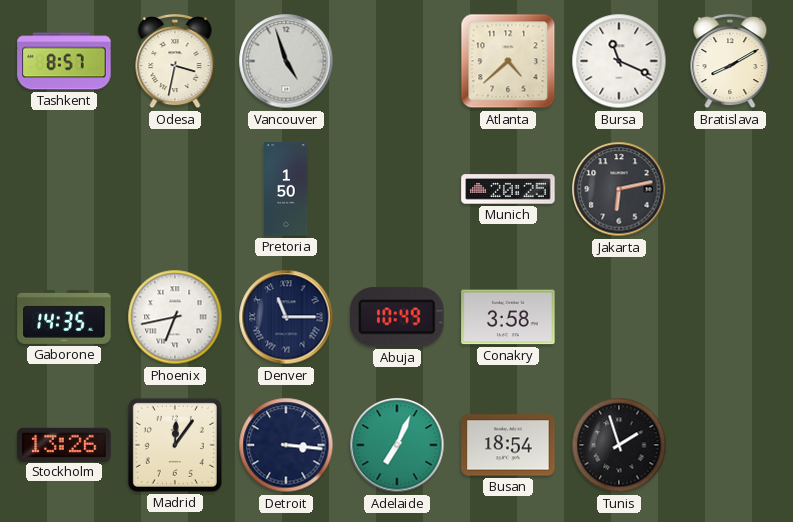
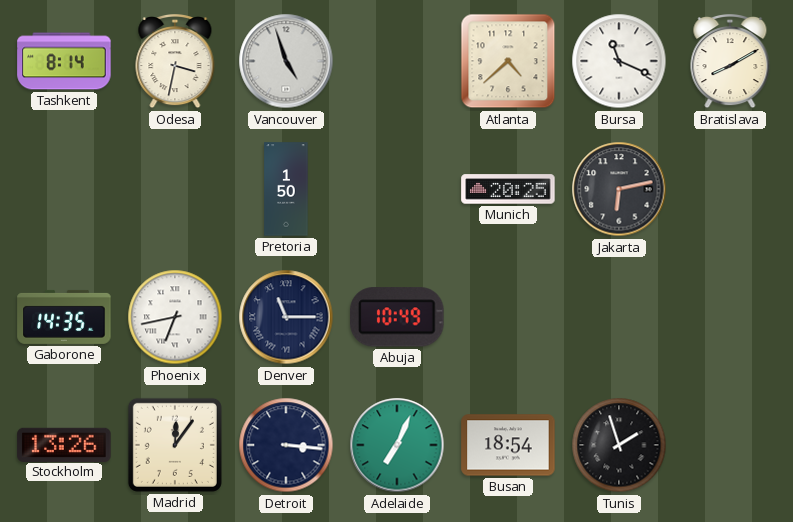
Tashkent: 8:57 -> 8:14
Conakry: 3:58 -> none
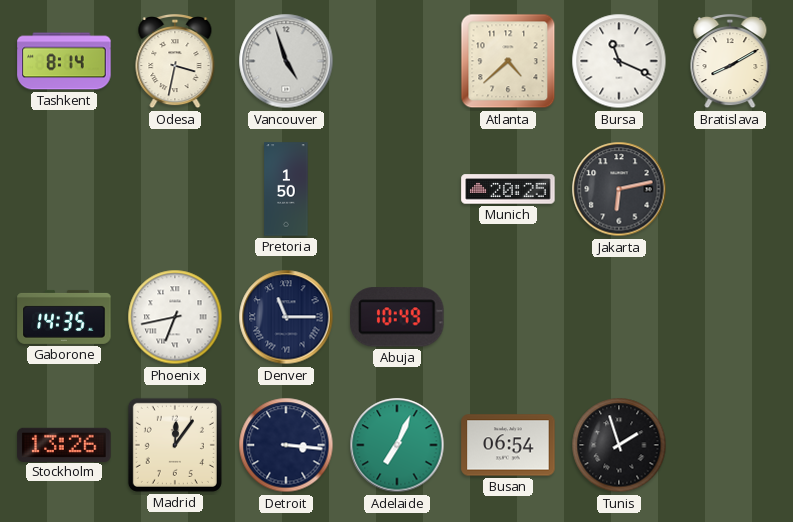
Busan: 18:54 -> 06:54
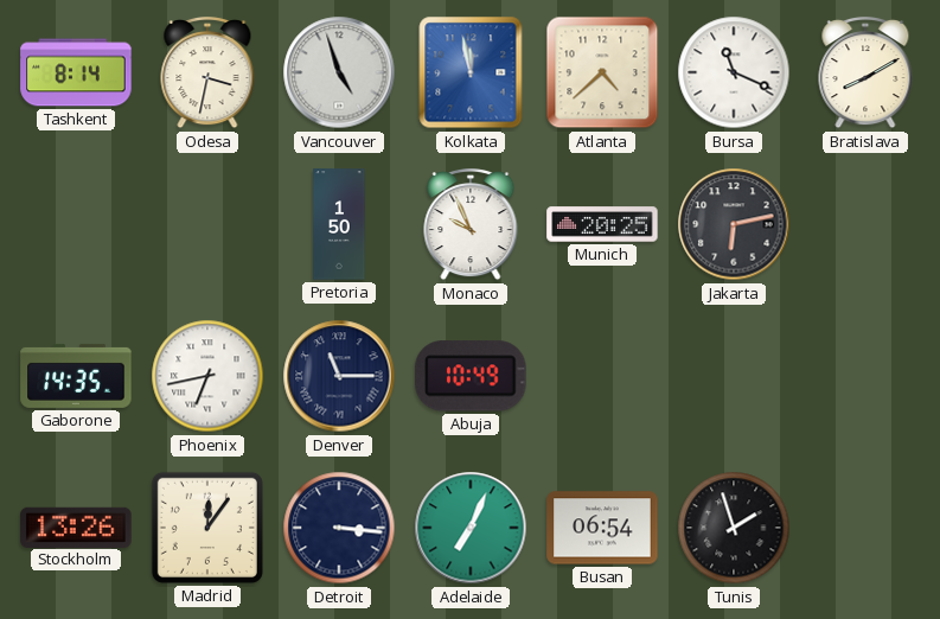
Kolkata: none -> 11:58
Monaco: none -> 9:56
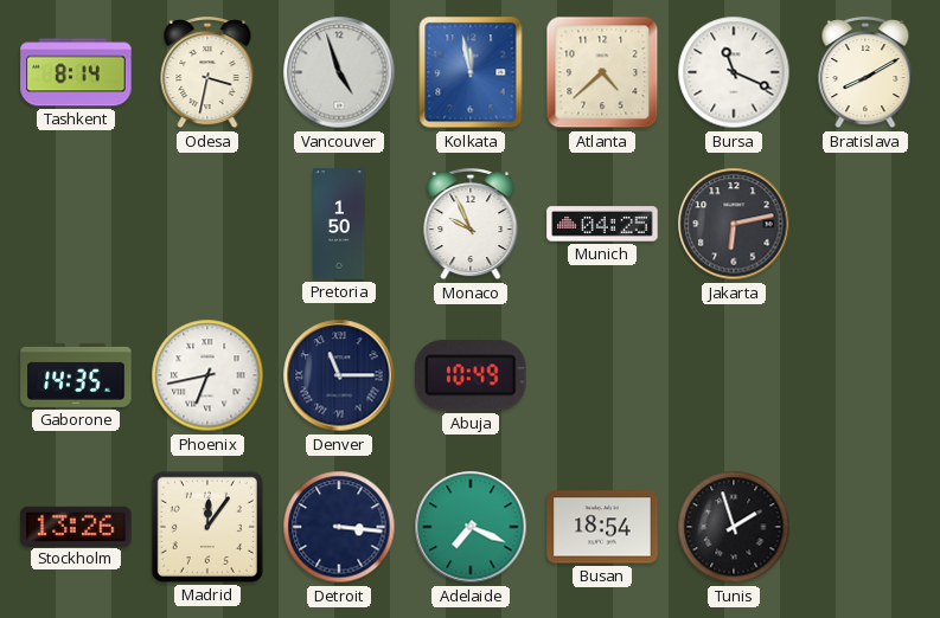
Munich: 20:25 -> 04:25
Adelaide: 7:04 -> 7:19
Busan: 06:54 -> 18:54
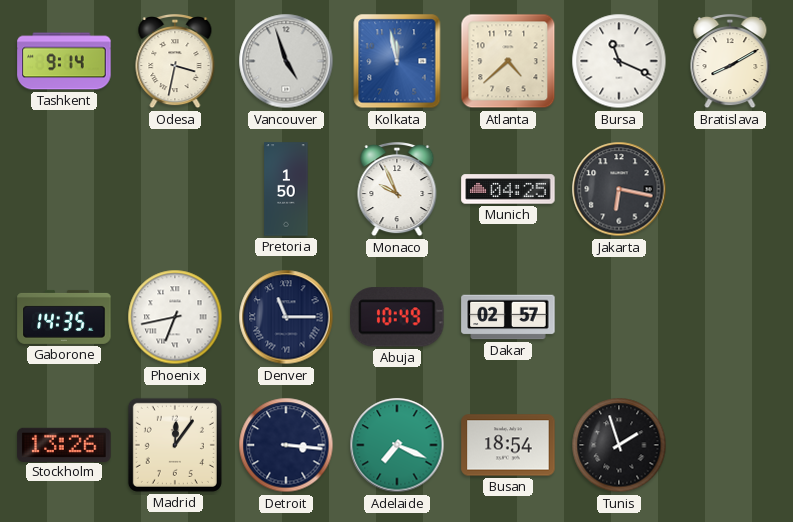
Tashkent: 8:14 -> 9:14
Jakarta: 6:13 -> 6:17
Dakar: none -> 02:57
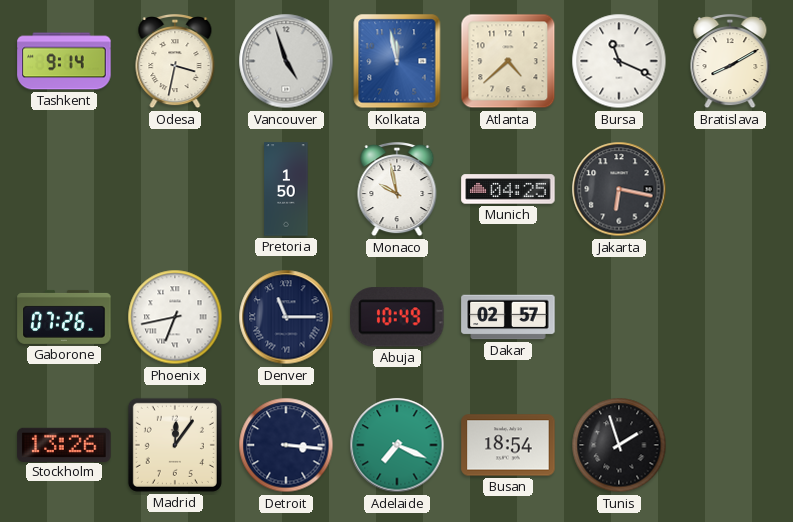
Monaco: 9:56 -> 9:58
Gaborone: 14:35 -> 07:26
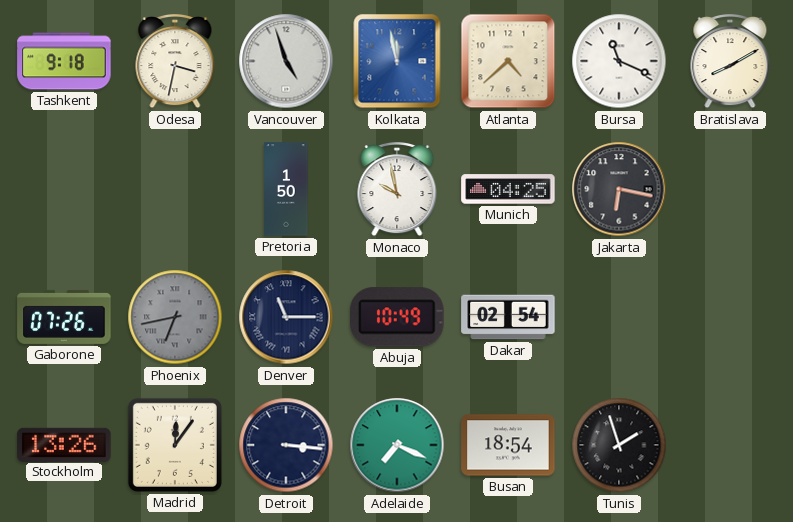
Tashkent: 9:14 -> 9:18
Phoenix dial: white -> grey
Dakar: 02:57 -> 02:54
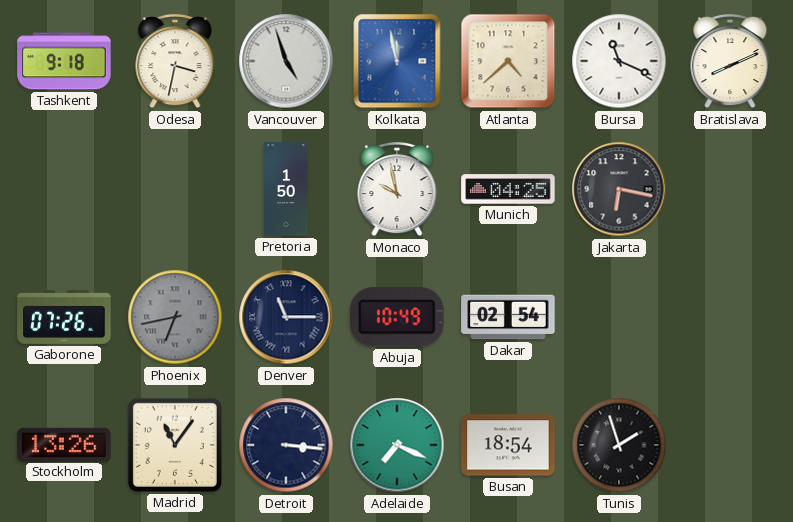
Bratislava: 8:10 -> 8:11
Madrid: 12:06 -> 11:06
